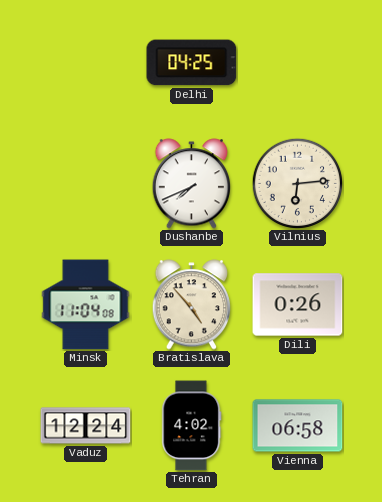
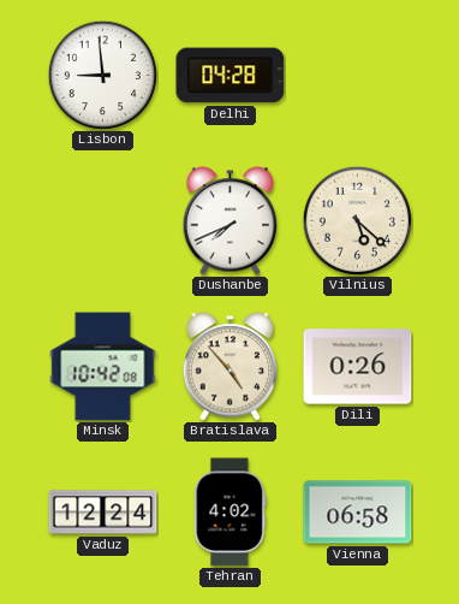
Lisbon: none -> 8:59
Delhi: 04:25 -> 04:28
Vilnius: 6:14 -> 5:22
Minsk: 11:04 -> 10:42
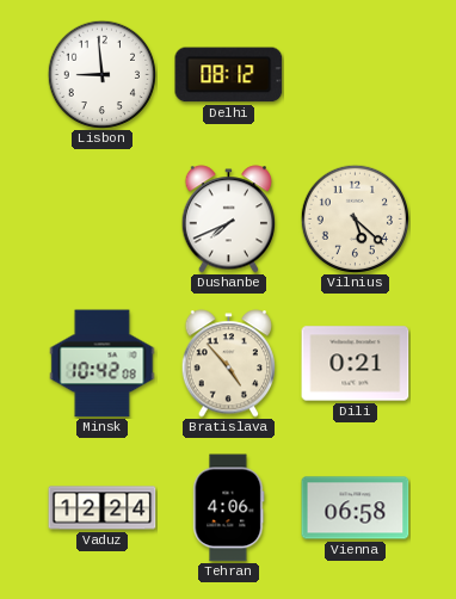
Delhi: 04:28 -> 08:12
Dili: 0:26 -> 0:21
Tehran: 4:02 -> 4:06
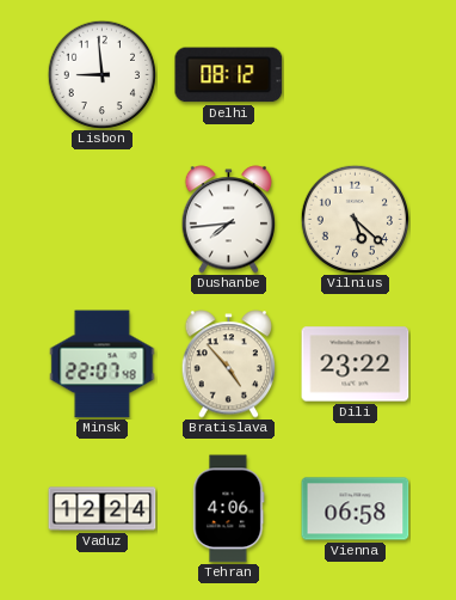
Dushanbe: 7:41 -> 7:44
Minsk: 10:42 -> 22:07
Dili: 0:21 -> 23:22
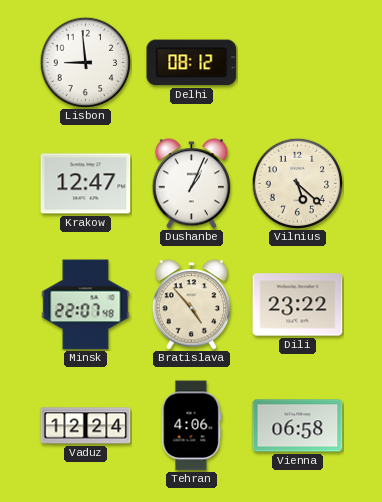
Krakow: none -> 12:47
Dushanbe: 7:44 -> 1:04
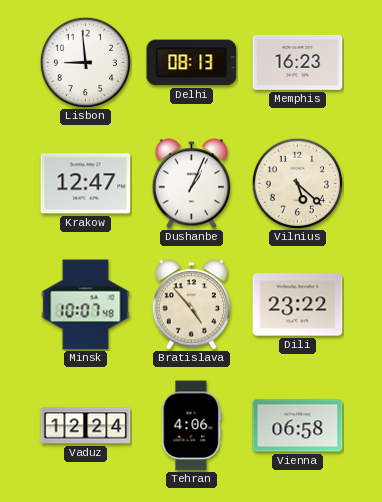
Delhi: 08:12 -> 08:13
Memphis: none -> 16:23
Minsk: 22:07 -> 10:07
